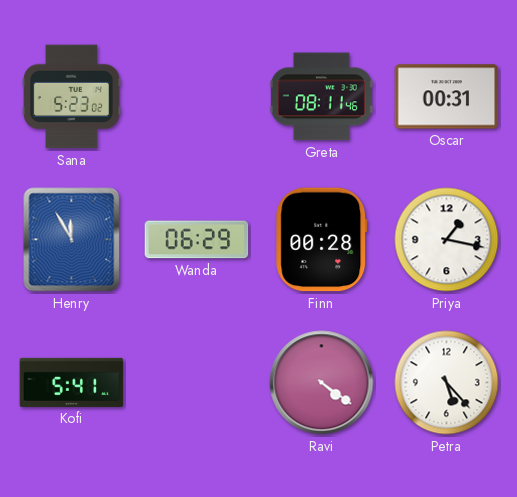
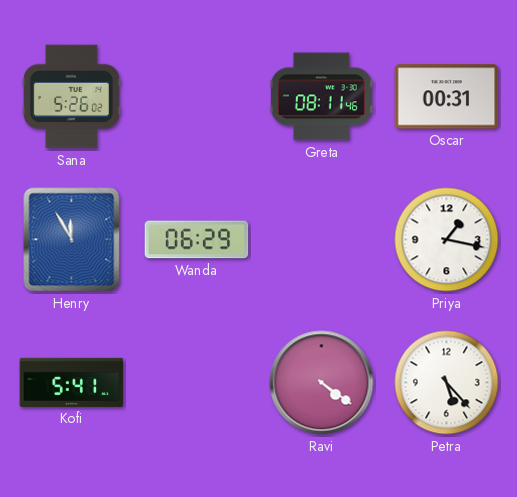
Sana: 5:23 -> 5:26
Finn: 00:28 -> none
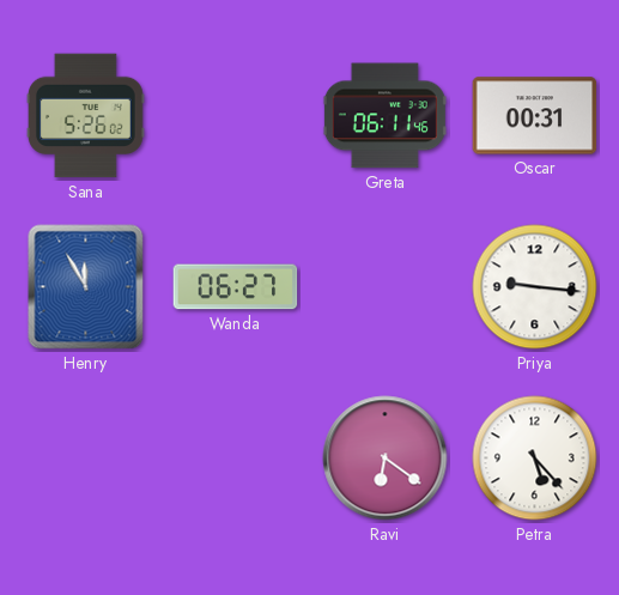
Greta: 08:11 -> 06:11
Wanda: 06:29 -> 06:27
Priya: 1:17 -> 9:16
Kofi: 5:41 -> none
Ravi: 4:21 -> 6:21
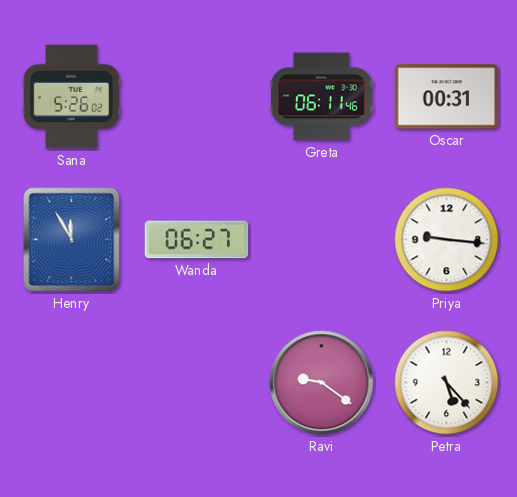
Ravi: 6:21 -> 9:21
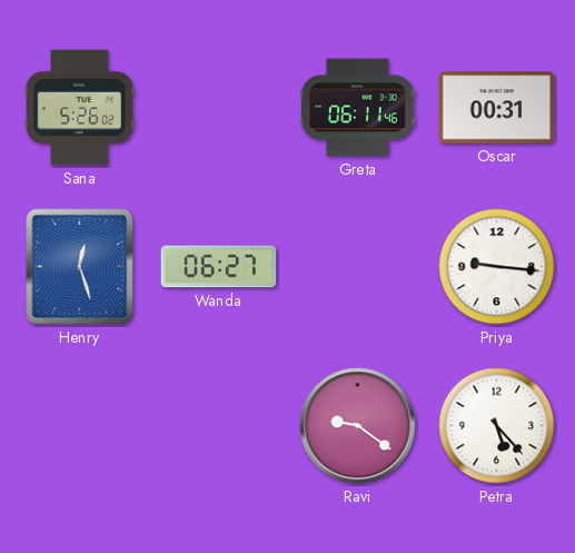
Henry: 11:55 -> 12:27
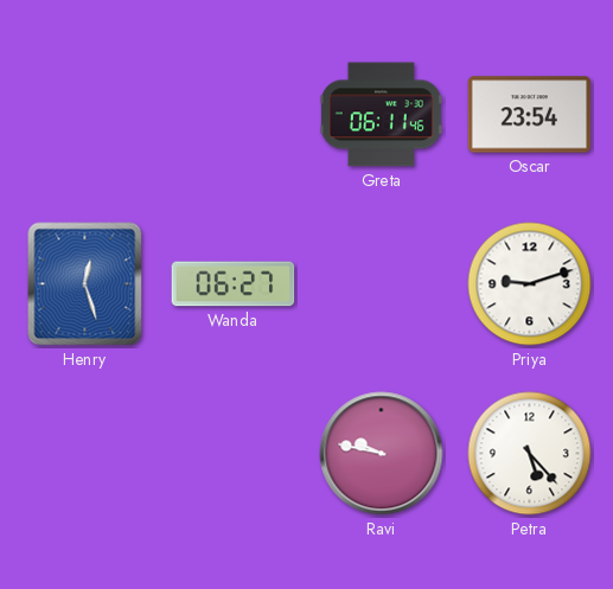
Sana: 5:26 -> none
Oscar: 00:31 -> 23:54
Priya: 9:16 -> 9:12
Ravi: 9:21 -> 9:47
